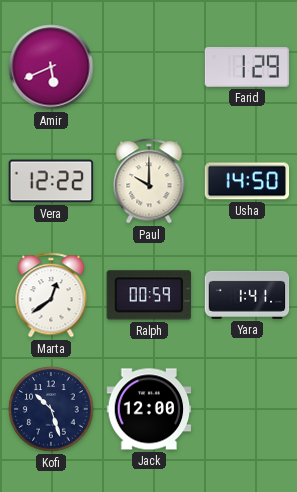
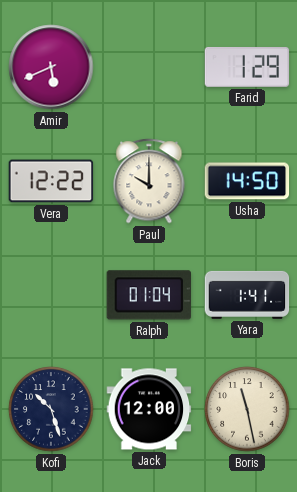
Marta: 12:39 -> none
Ralph: 00:59 -> 01:04
Boris: none -> 11:28
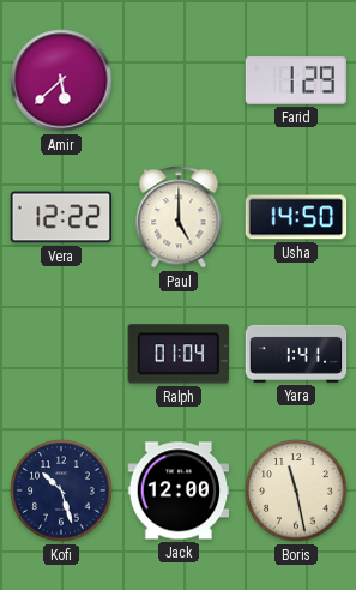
Amir: 5:41 -> 5:38
Paul: 10:00 -> 5:00
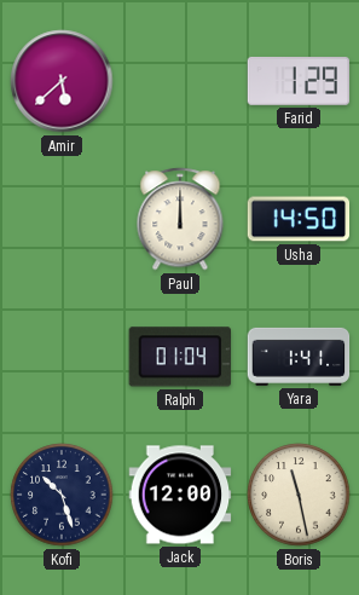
Vera: 12:22 -> none
Paul: 5:00 -> 12:00
